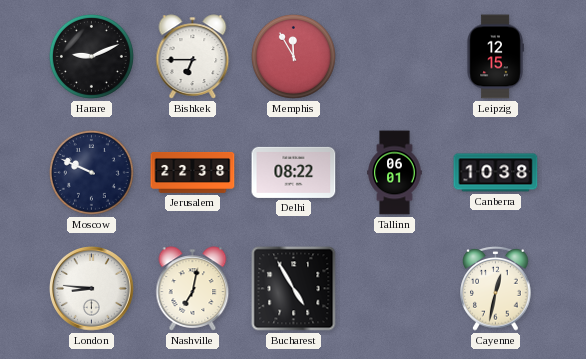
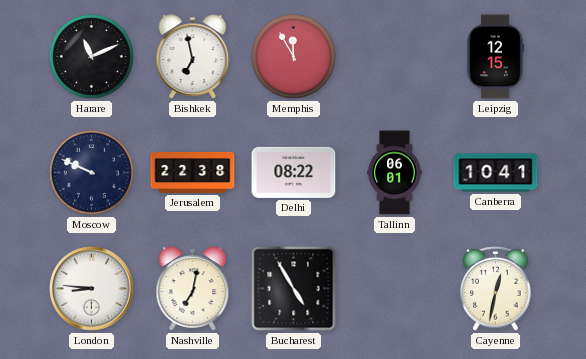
Harare: 9:11 -> 11:11
Bishkek: 6:45 -> 6:58
Canberra: 10:38 -> 10:41
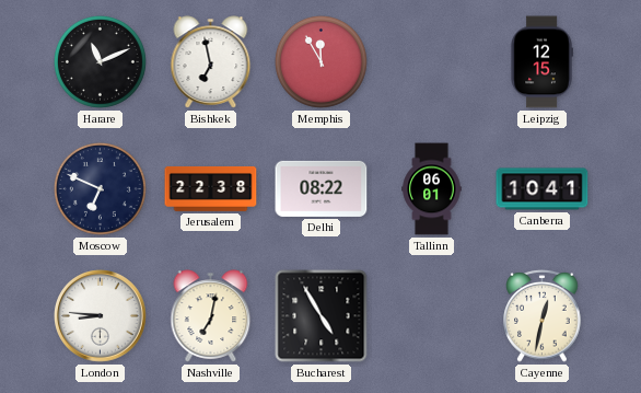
Moscow: 9:49 -> 6:49
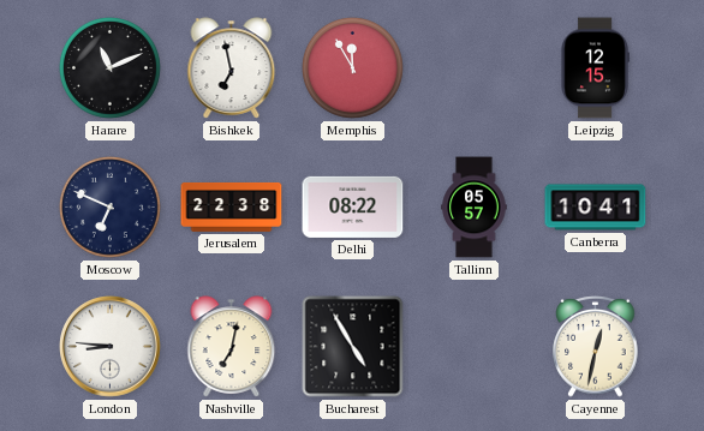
Tallinn: 06:01 -> 05:57
